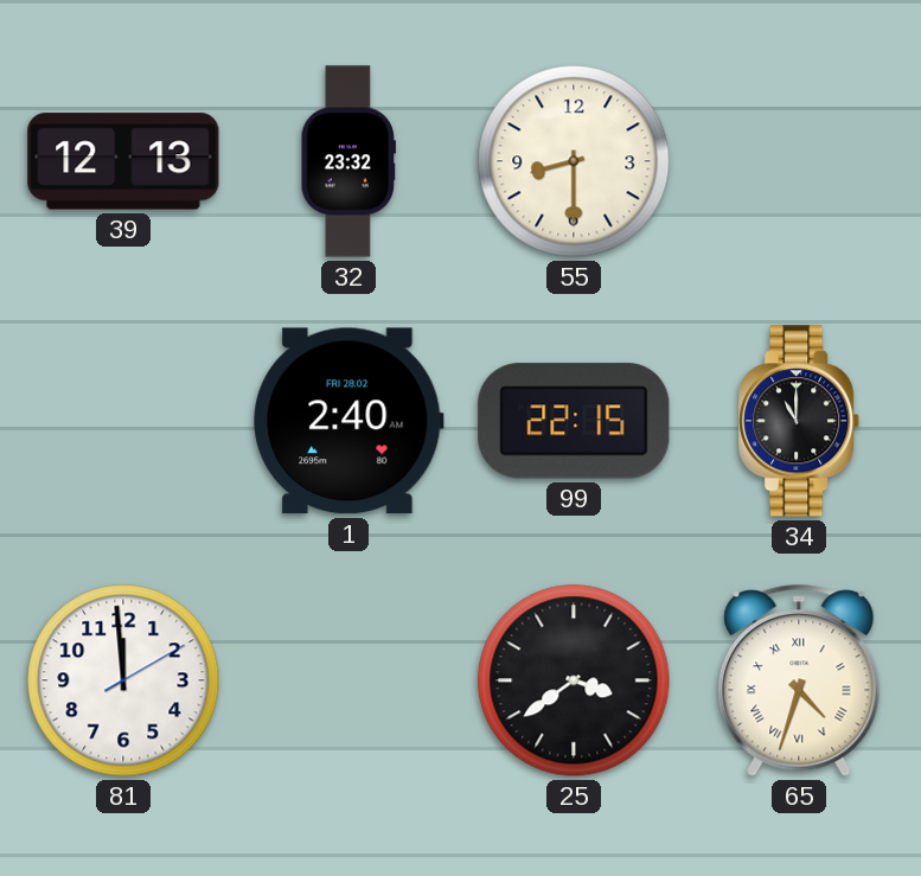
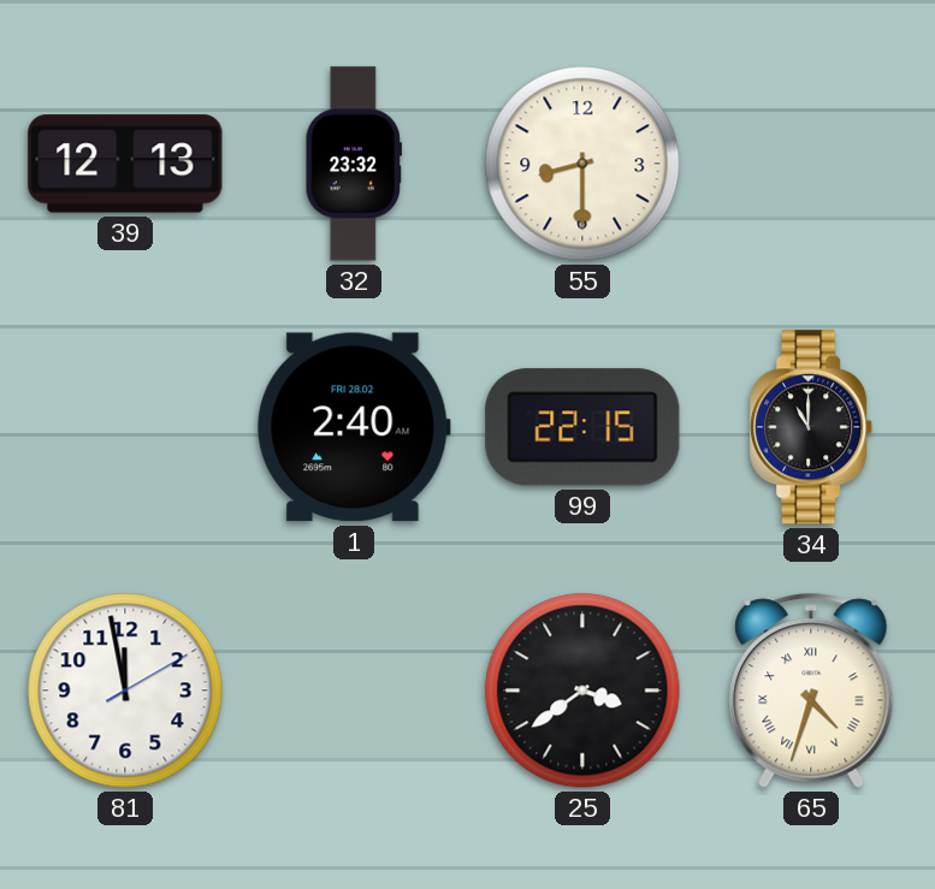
81: 11:59 -> 11:58
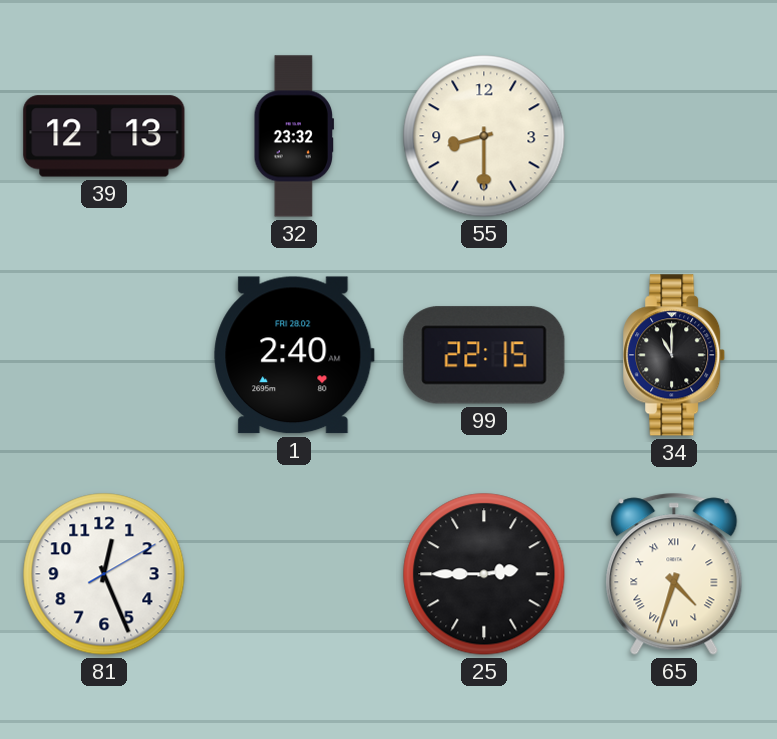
81: 11:58 -> 12:26
25: 3:39 -> 2:45
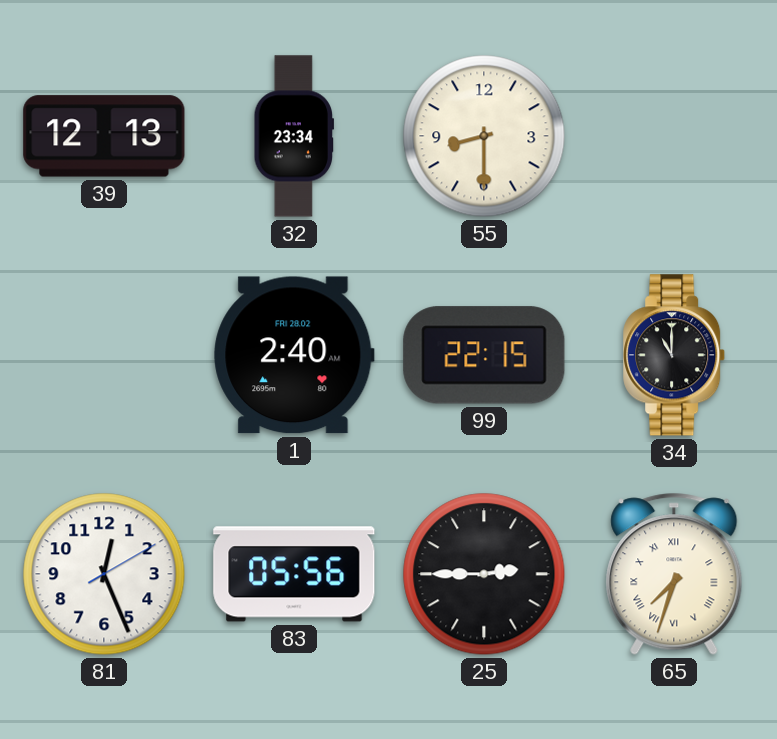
32: 23:32 -> 23:34
83: none -> 05:56
65: 4:33 -> 7:33
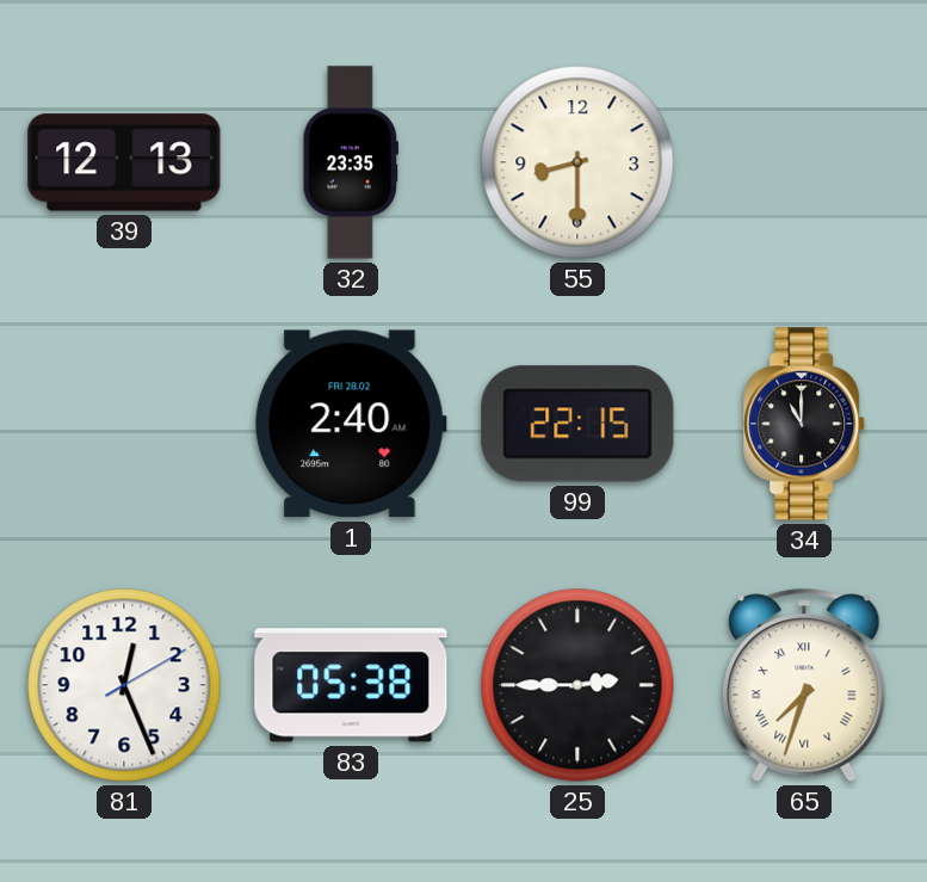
32: 23:34 -> 23:35
83: 05:56 -> 05:38
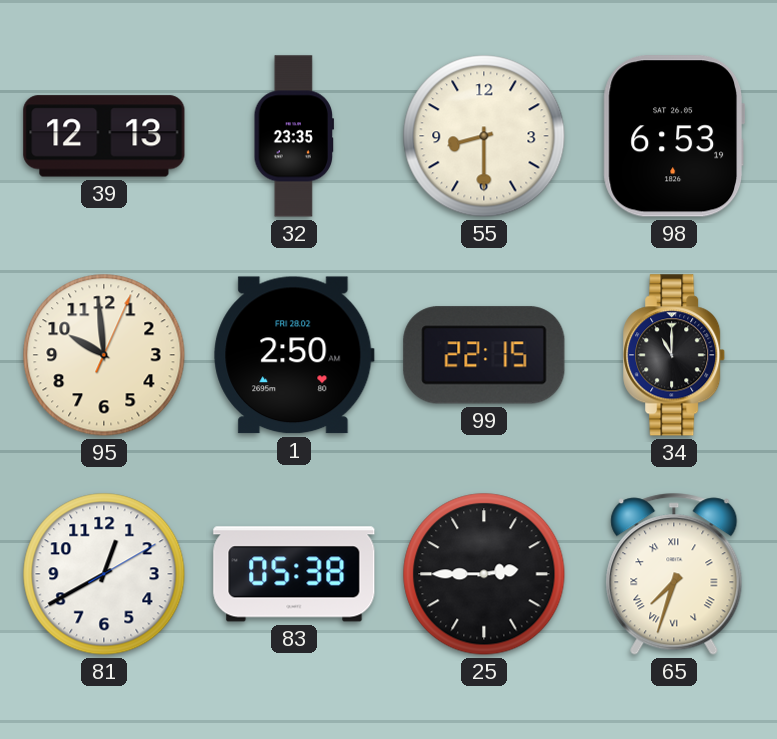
98: none -> 6:53
95: none -> 9:59
1: 2:40 -> 2:50
81: 12:26 -> 12:40
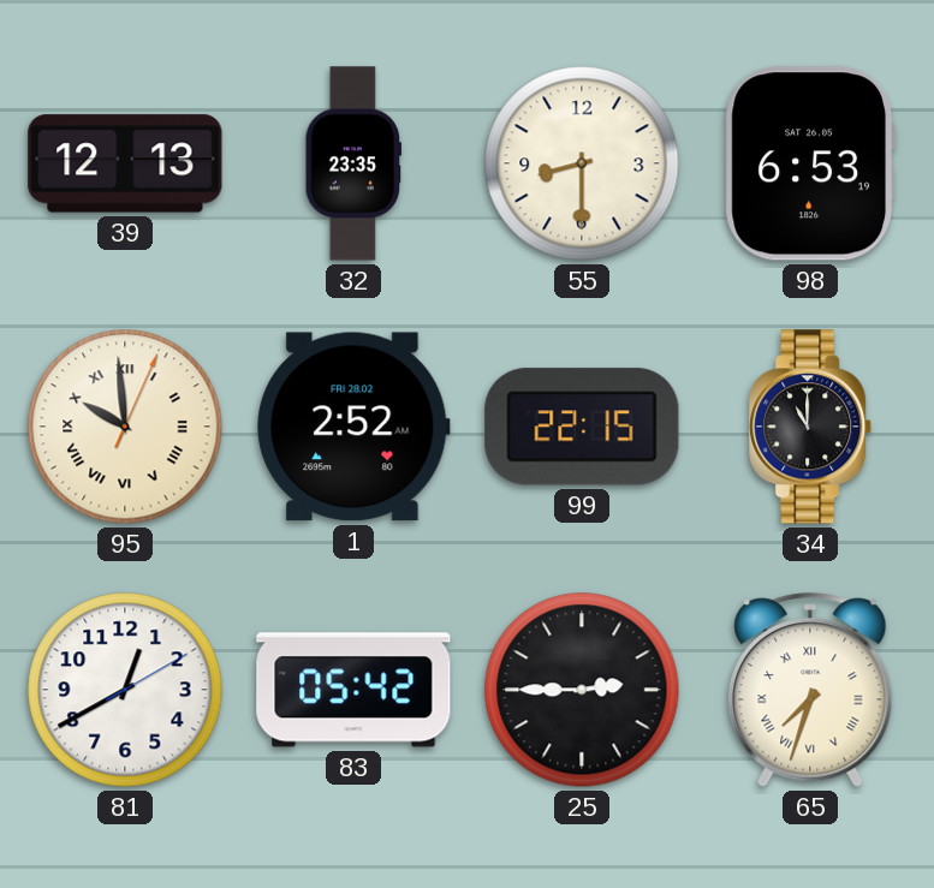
95 numerals: Arabic -> Roman
1: 2:50 -> 2:52
83: 05:38 -> 05:42
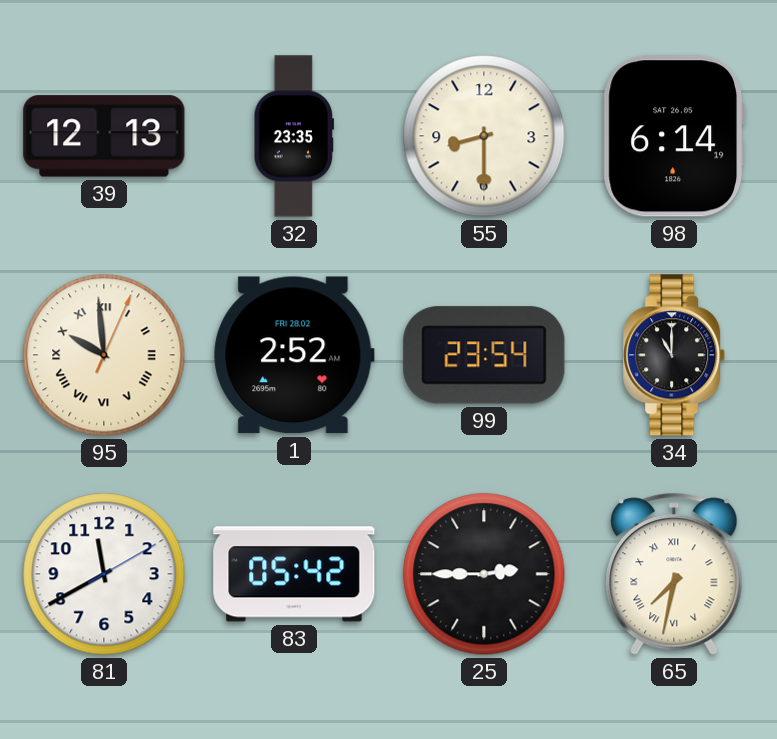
98: 6:53 -> 6:14
99: 22:15 -> 23:54
81: 12:40 -> 11:40
65: 7:33 -> 7:32
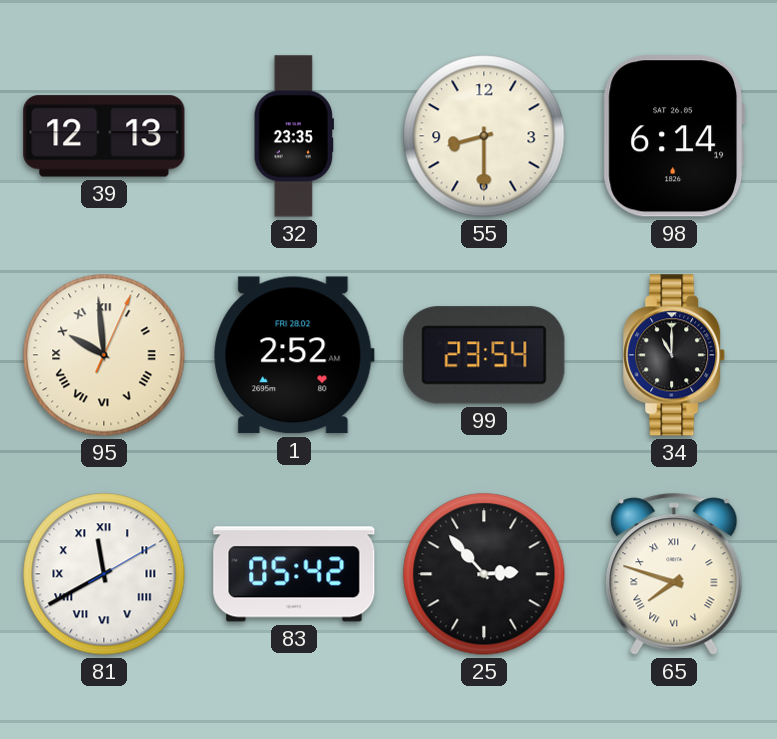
81 numerals: Arabic -> Roman
25: 2:45 -> 2:53
65: 7:32 -> 7:48
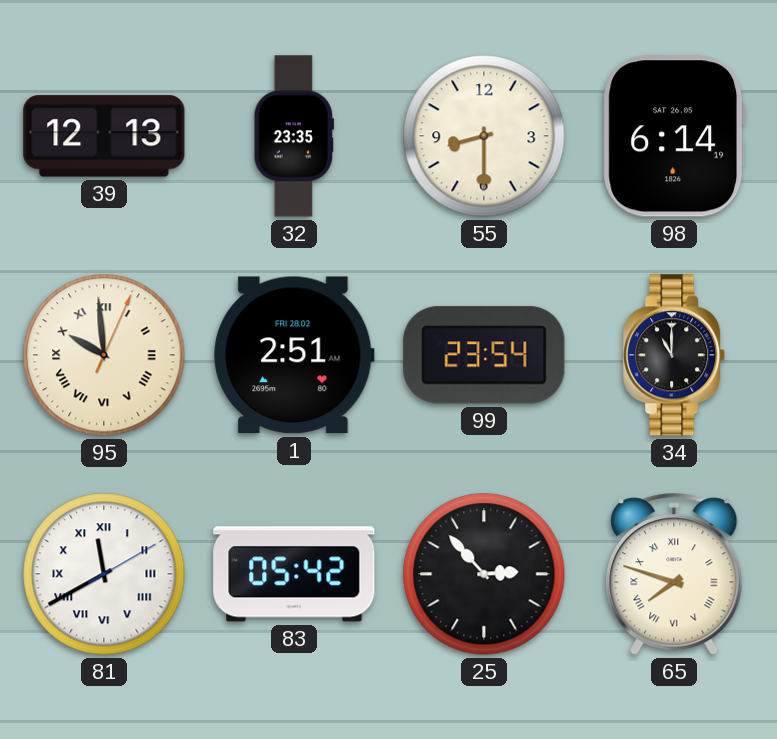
1: 2:52 -> 2:51
